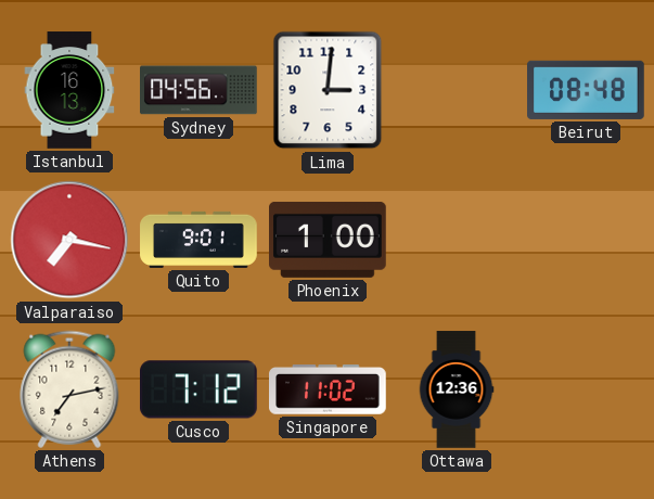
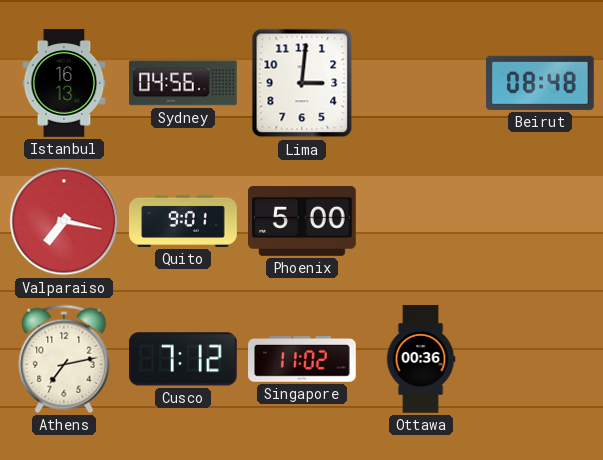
Phoenix: 1:00 -> 5:00
Ottawa: 12:36 -> 00:36
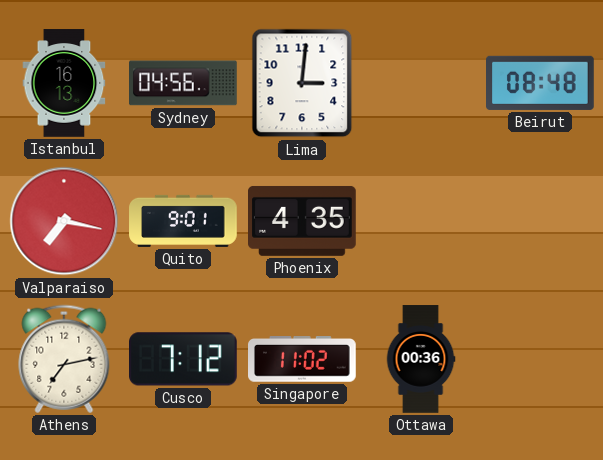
Phoenix: 5:00 -> 4:35
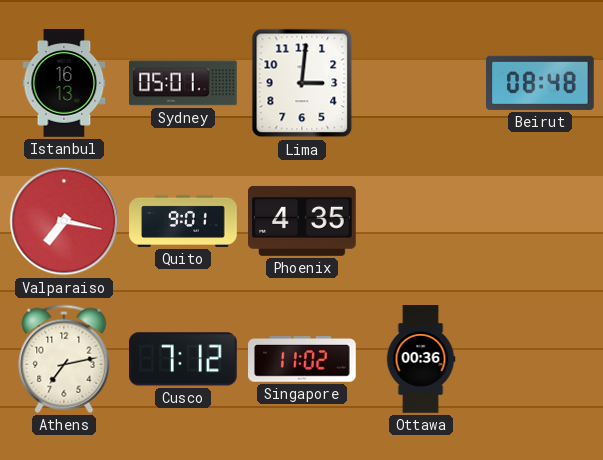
Sydney: 04:56 -> 05:01
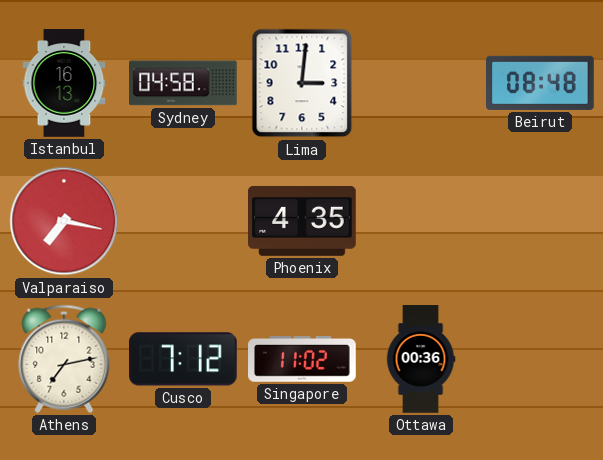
Sydney: 05:01 -> 04:58
Quito: 9:01 -> none
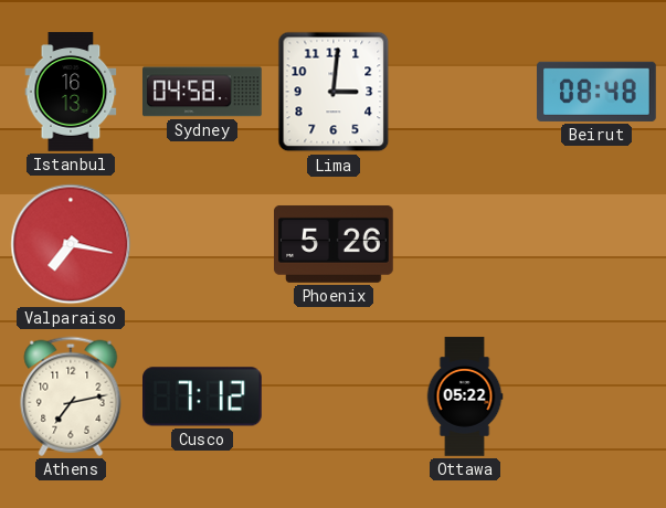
Phoenix: 4:35 -> 5:26
Singapore: 11:02 -> none
Ottawa: 00:36 -> 05:22
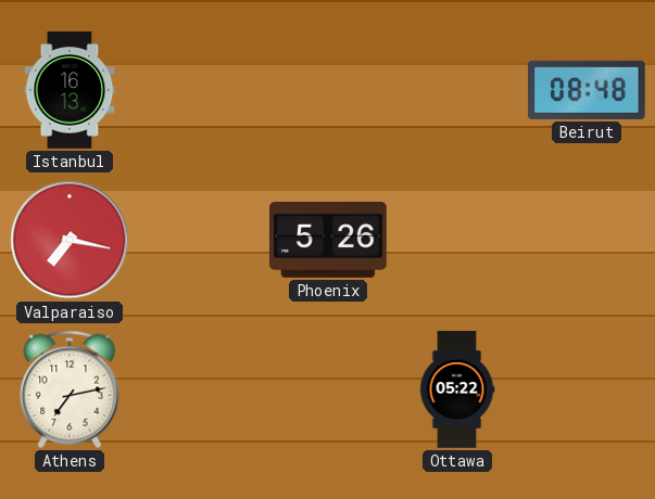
Sydney: 04:58 -> none
Lima: 3:01 -> none
Cusco: 7:12 -> none
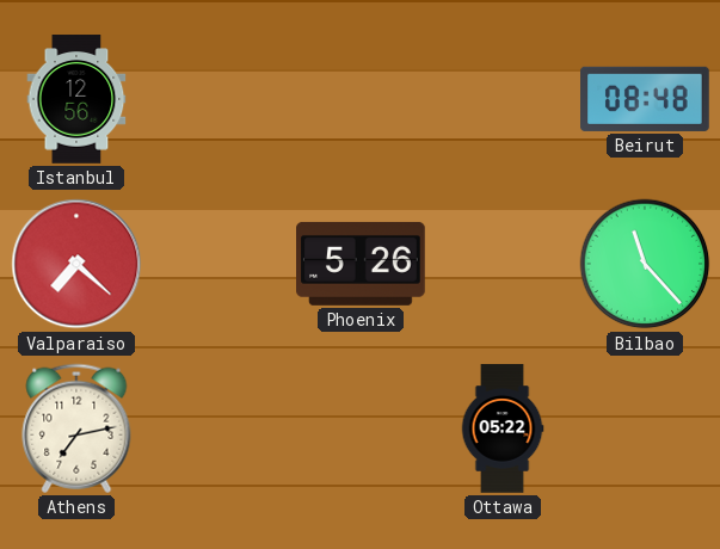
Istanbul: 16:13 -> 12:56
Valparaiso: 7:17 -> 7:22
Bilbao: none -> 11:23
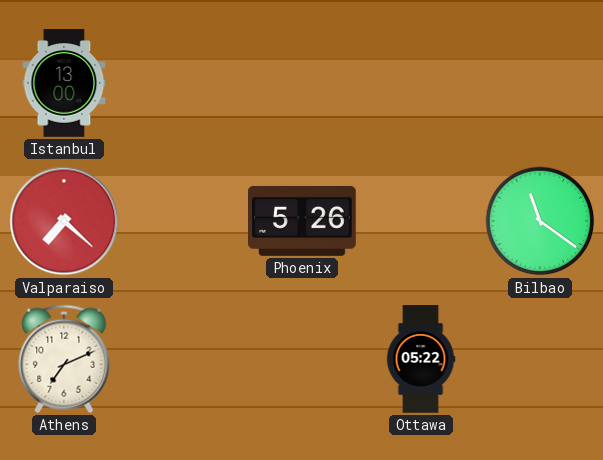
Istanbul: 12:56 -> 13:00
Beirut: 08:48 -> none
Bilbao: 11:23 -> 11:21
Athens: 7:13 -> 7:11
